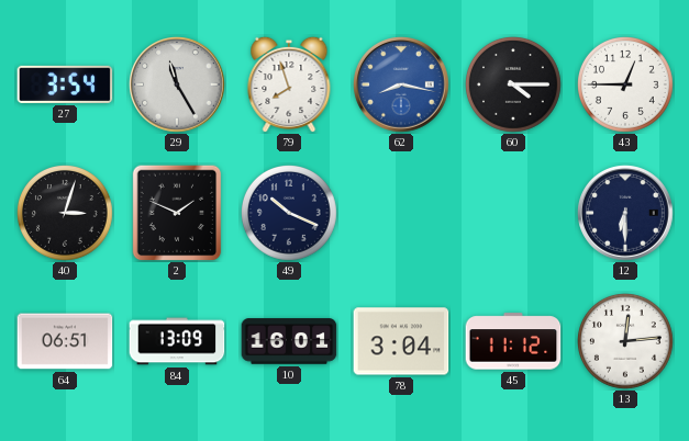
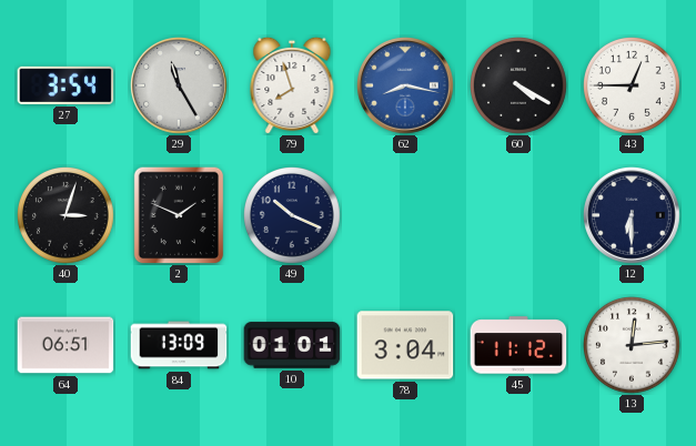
60: 4:15 -> 4:20
10: 16:01 -> 01:01
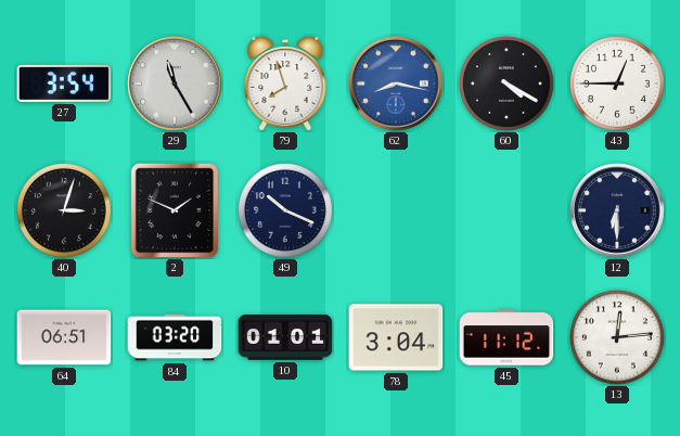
84: 13:09 -> 03:20
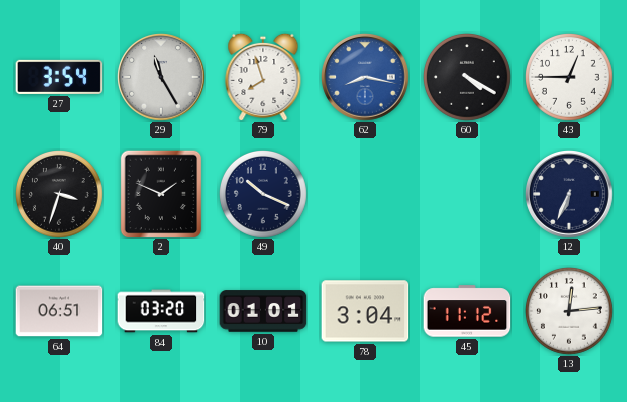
40: 3:03 -> 3:33
12: 6:30 -> 6:34
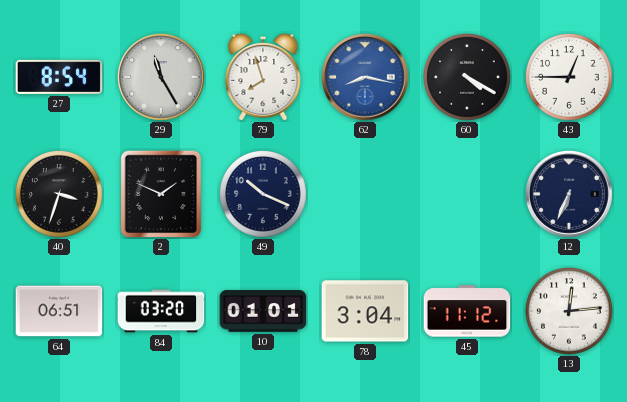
27: 3:54 -> 8:54
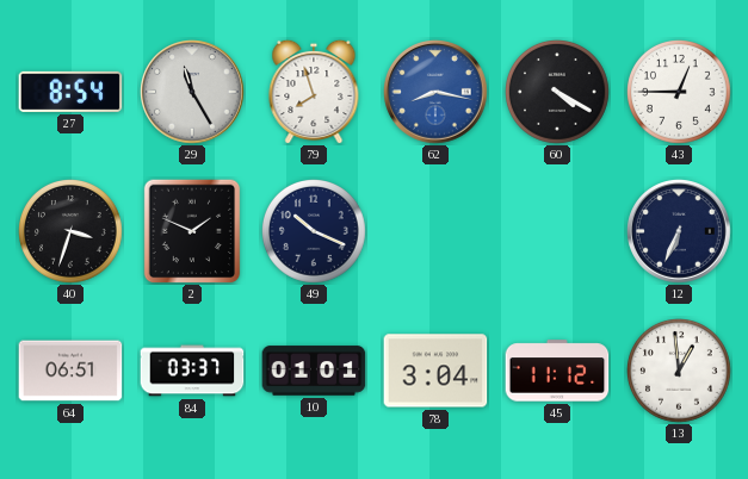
84: 03:20 -> 03:37
13: 12:14 -> 12:59
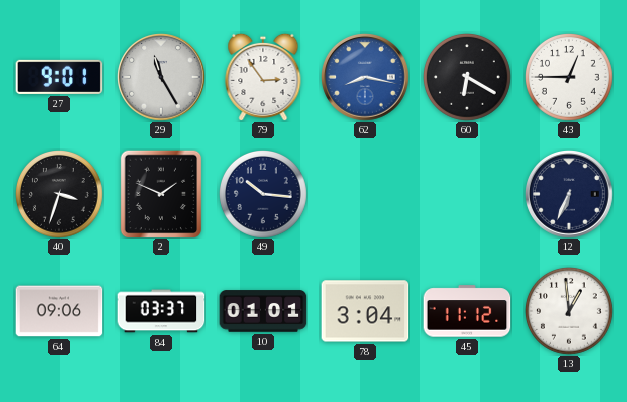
27: 8:54 -> 9:01
79: 7:57 -> 2:54
60: 4:20 -> 6:20
49: 10:19 -> 10:16
64: 06:51 -> 09:06
